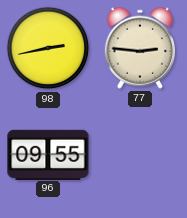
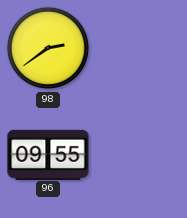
98: 2:43 -> 2:39
77: 2:46 -> none
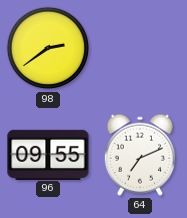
64: none -> 7:11
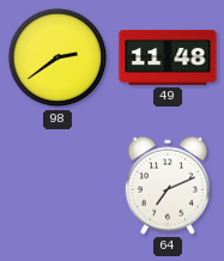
49: none -> 11:48
96: 09:55 -> none
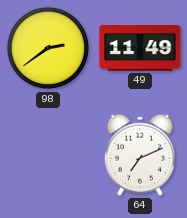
49: 11:48 -> 11:49
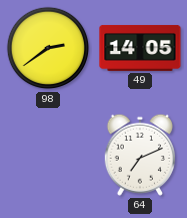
49: 11:49 -> 14:05
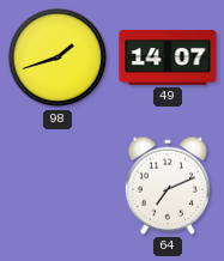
98: 2:39 -> 1:42
49: 14:05 -> 14:07
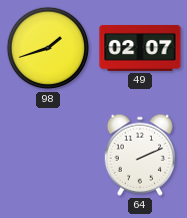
49: 14:07 -> 02:07
64: 7:11 -> 2:11
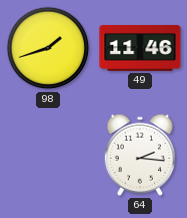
49: 02:07 -> 11:46
64: 2:11 -> 2:16
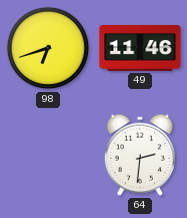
98: 1:42 -> 6:42
64: 2:16 -> 2:31
